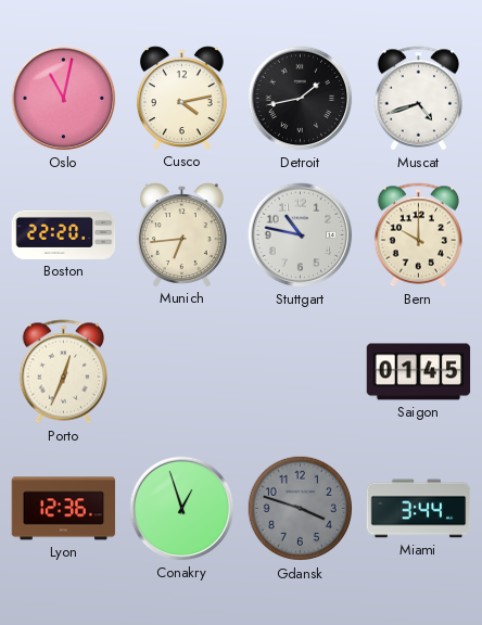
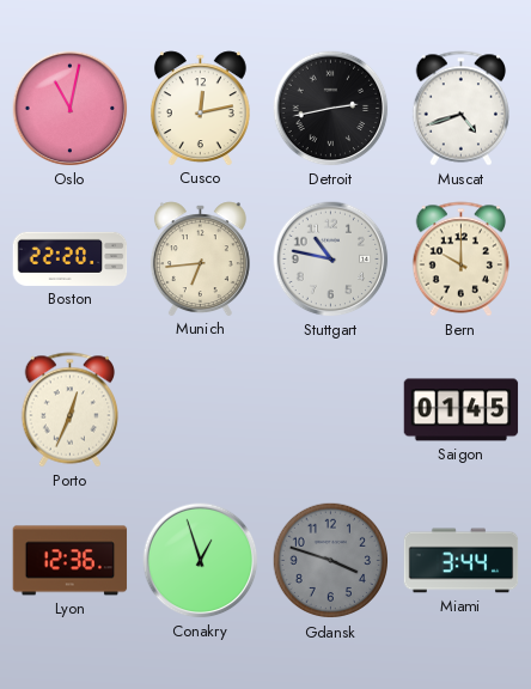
Cusco: 4:13 -> 12:13
Detroit: 1:43 -> 2:43
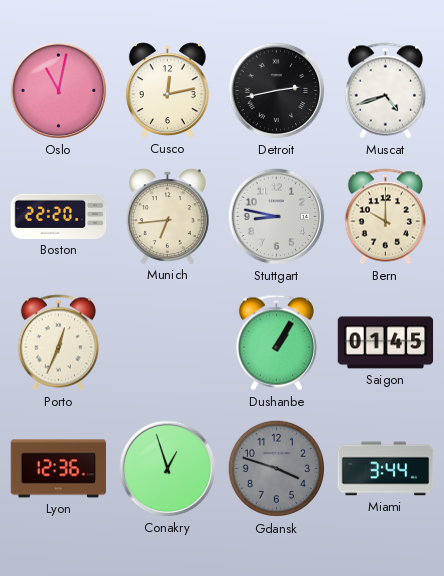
Stuttgart: 10:47 -> 8:47
Dushanbe: none -> 1:05
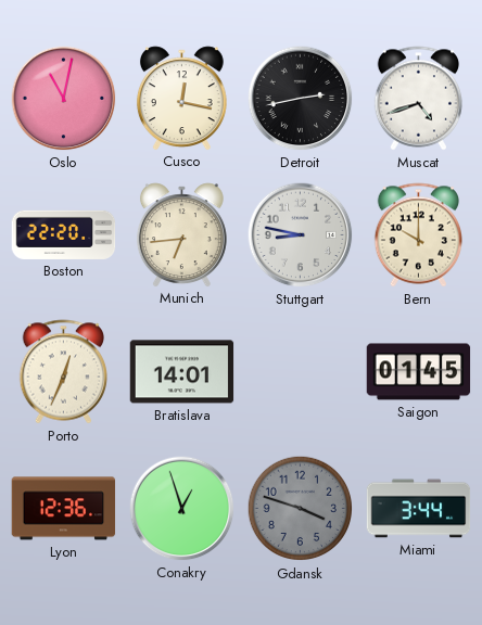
Cusco: 12:13 -> 12:17
Bratislava: none -> 14:01
Dushanbe: 1:05 -> none
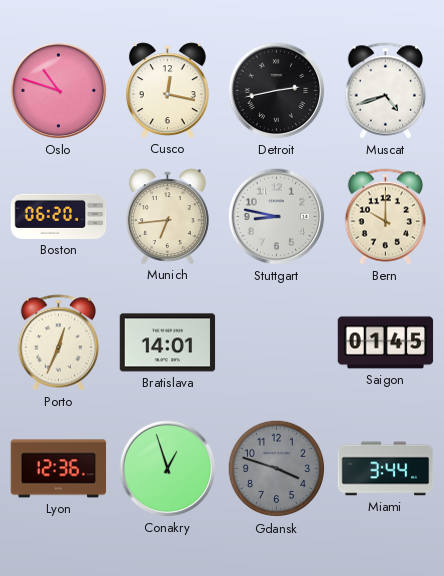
Oslo: 11:02 -> 10:48
Boston: 22:20 -> 06:20
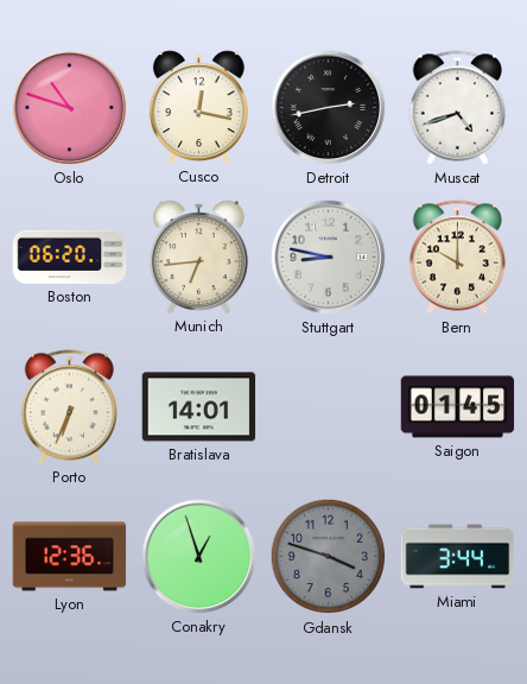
Porto: 12:34 -> 6:34
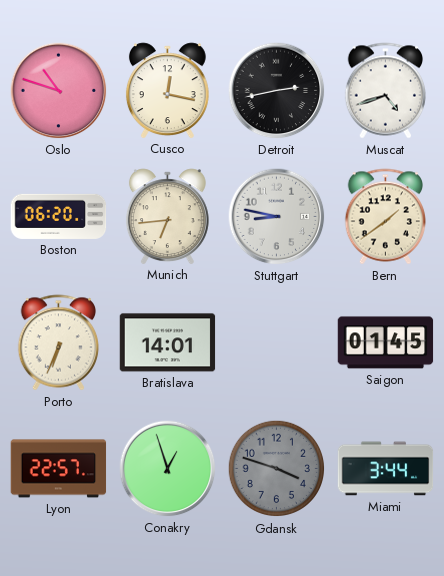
Bern: 10:00 -> 1:39
Lyon: 12:36 -> 22:57
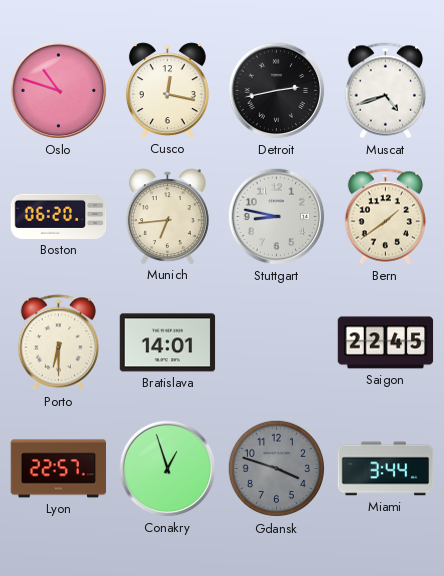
Porto: 6:34 -> 6:30
Saigon: 01:45 -> 22:45
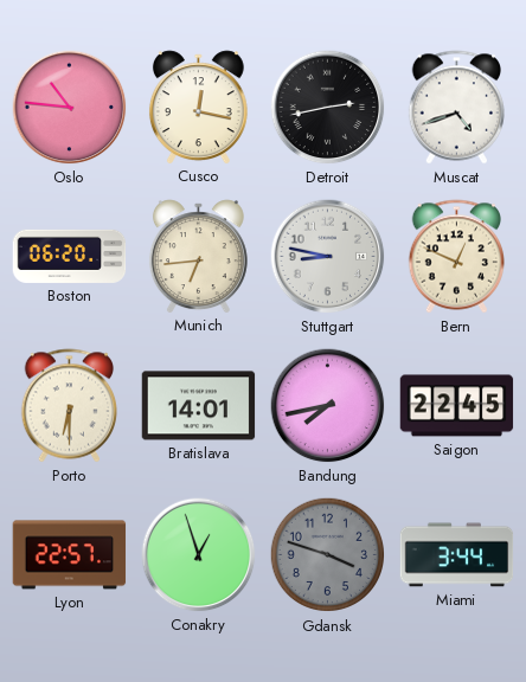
Oslo: 10:48 -> 10:46
Bern: 1:39 -> 12:49
Bandung: none -> 7:43
